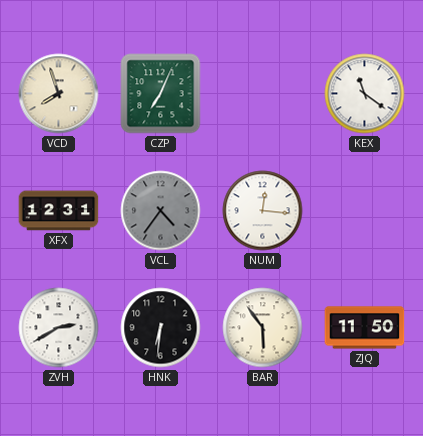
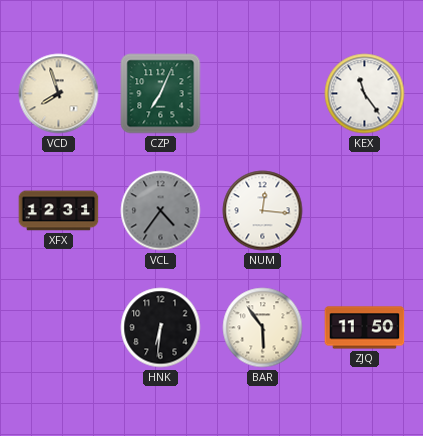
KEX: 11:21 -> 11:24
ZVH: 2:40 -> none
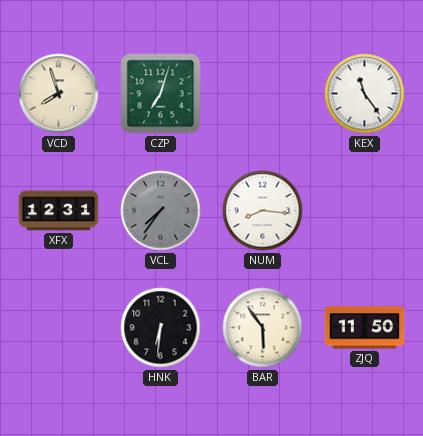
CZP: 7:04 -> 7:03
VCL: 4:36 -> 7:36
NUM: 12:16 -> 8:16
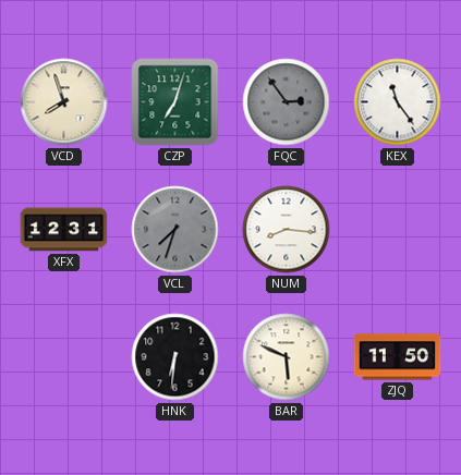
FQC: none -> 2:54
VCL: 7:36 -> 7:33
BAR: 5:54 -> 5:49
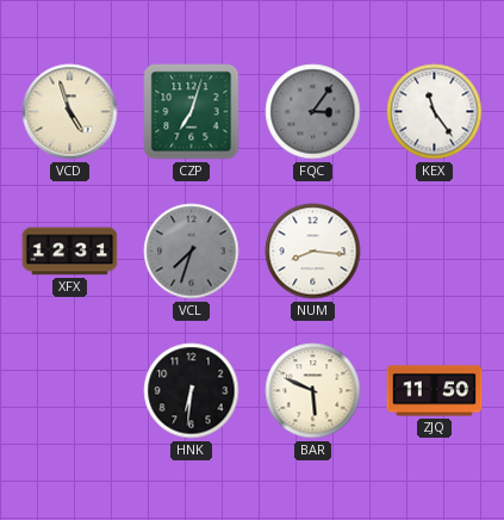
VCD: 7:57 -> 4:57
FQC: 2:54 -> 3:06
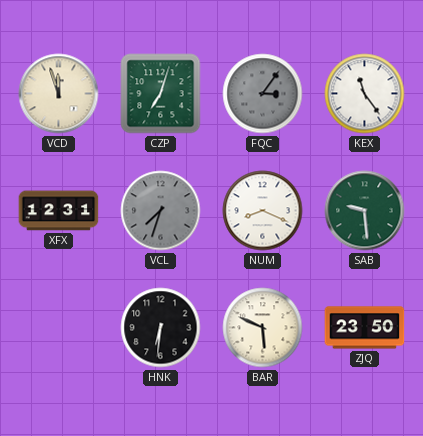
VCD: 4:57 -> 11:57
NUM: 8:16 -> 8:19
SAB: none -> 9:29
ZJQ: 11:50 -> 23:50
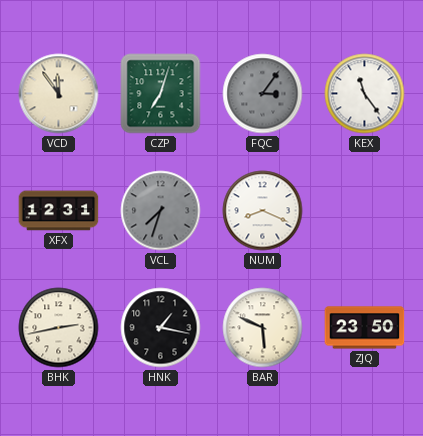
VCD: 11:57 -> 11:54
SAB: 9:29 -> none
BHK: none -> 2:43
HNK: 6:31 -> 1:17
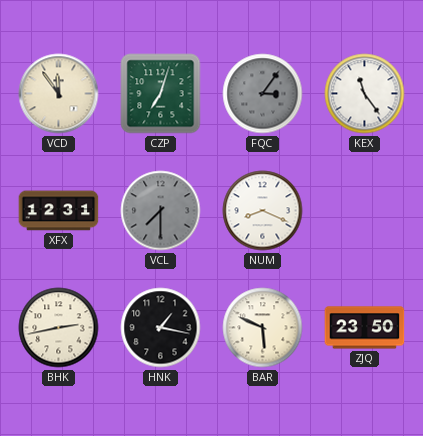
VCL: 7:33 -> 7:30
